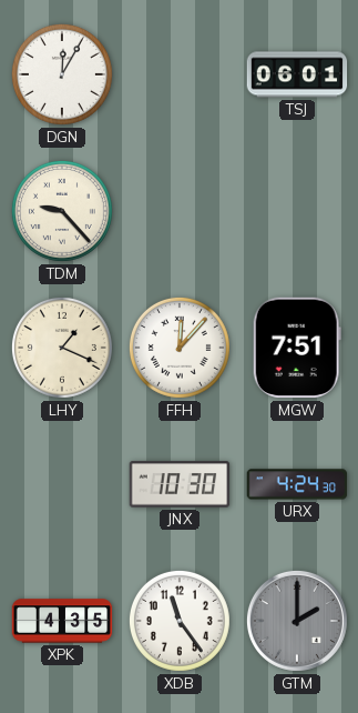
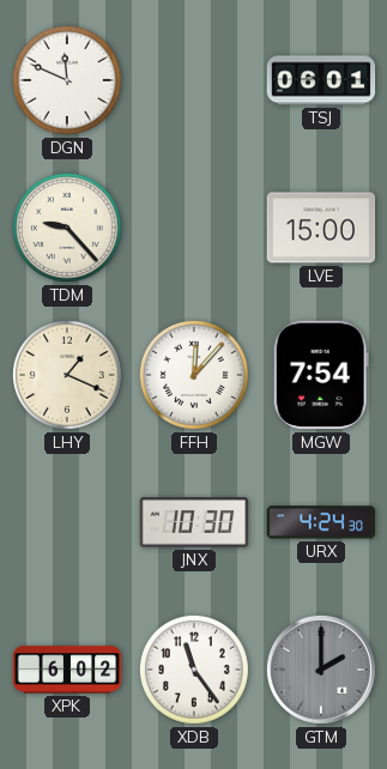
DGN: 12:05 -> 11:49
LVE: none -> 15:00
MGW: 7:51 -> 7:54
XPK: 4:35 -> 6:02
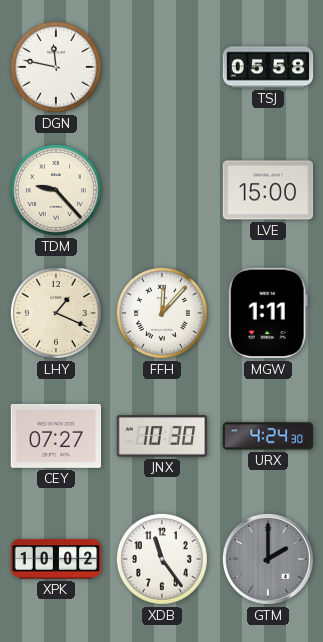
DGN: 11:49 -> 11:47
TSJ: 06:01 -> 05:58
MGW: 7:54 -> 1:11
CEY: none -> 07:27
XPK: 6:02 -> 10:02
